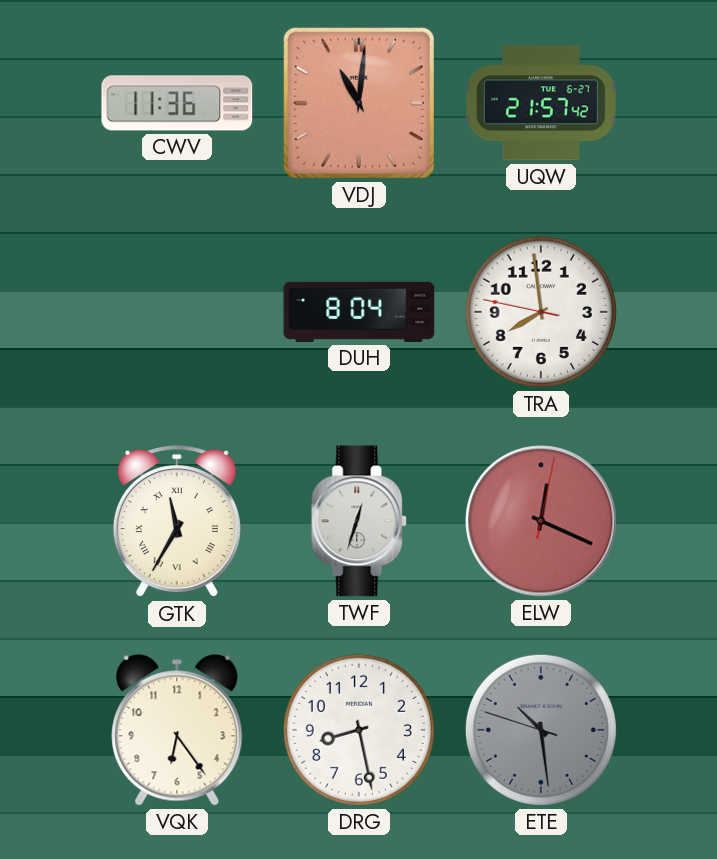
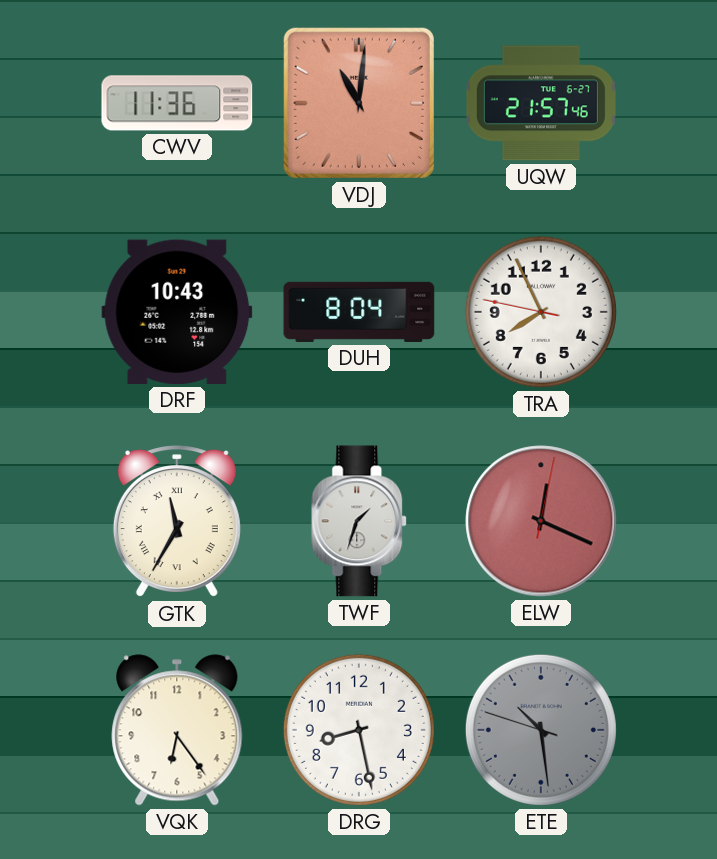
UQW: 21:57:42 -> 21:57:46
DRF: none -> 10:43
TRA: 7:58 -> 7:55
TWF: 12:33 -> 1:33
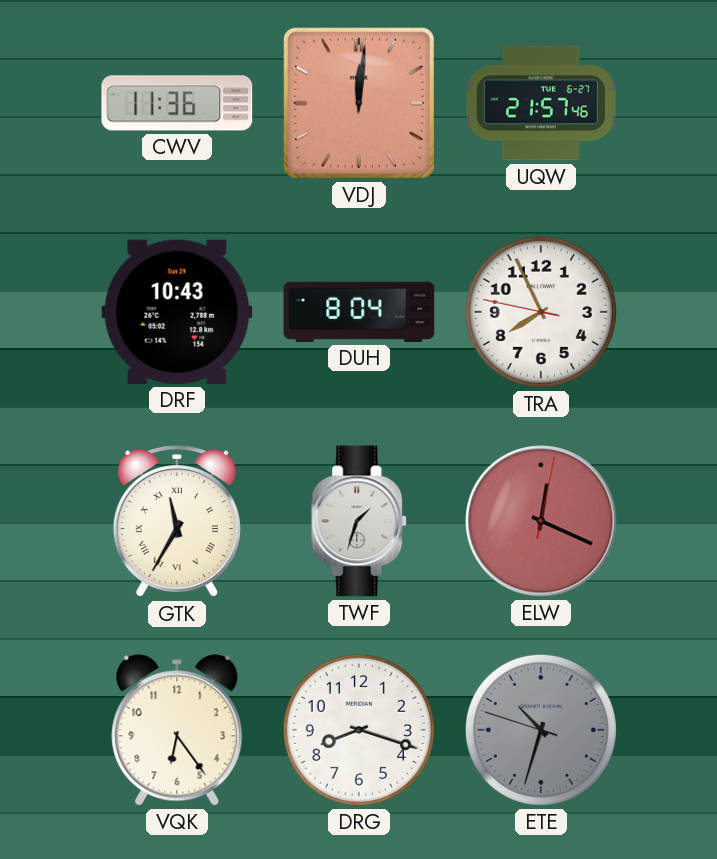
VDJ: 11:01 -> 12:01
DRG: 8:28 -> 8:18
ETE: 10:28 -> 10:32
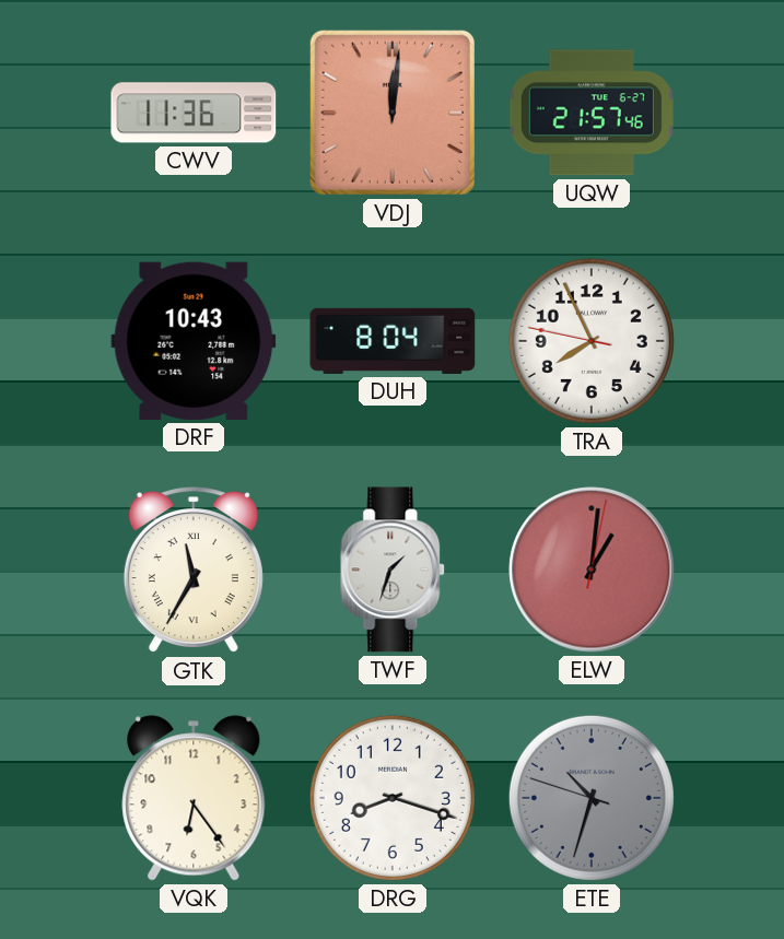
ELW: 12:19 -> 1:01
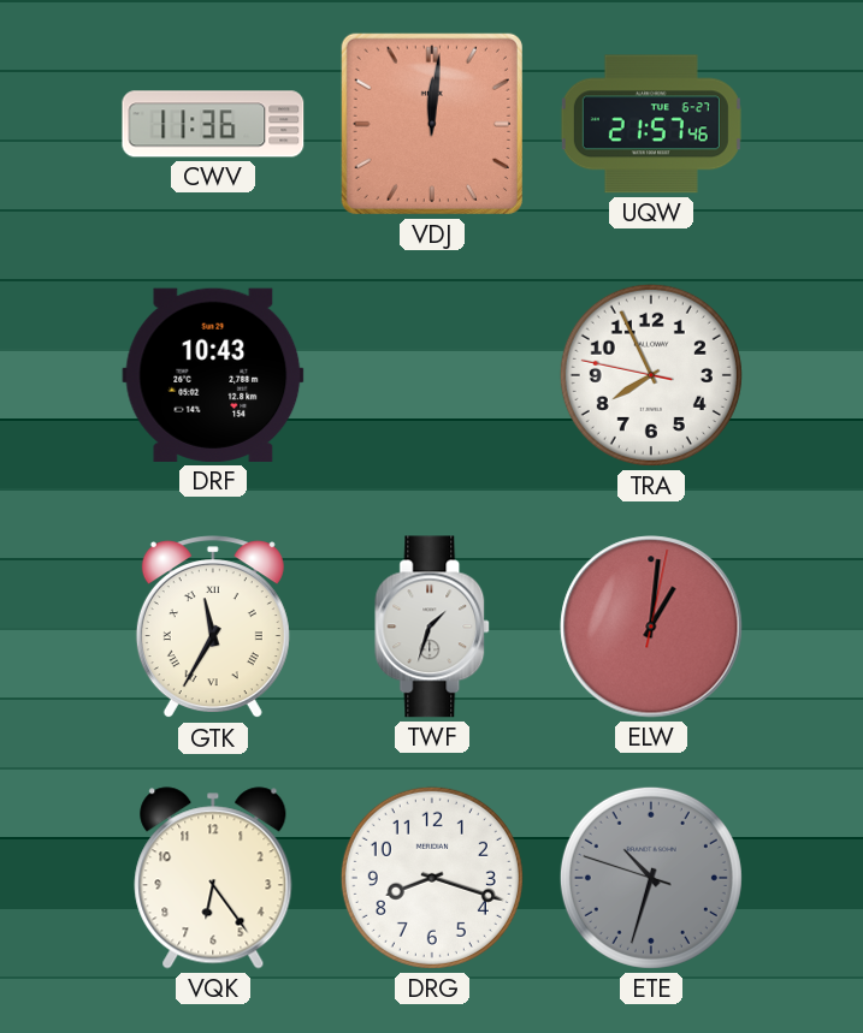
DUH: 8:04 -> none
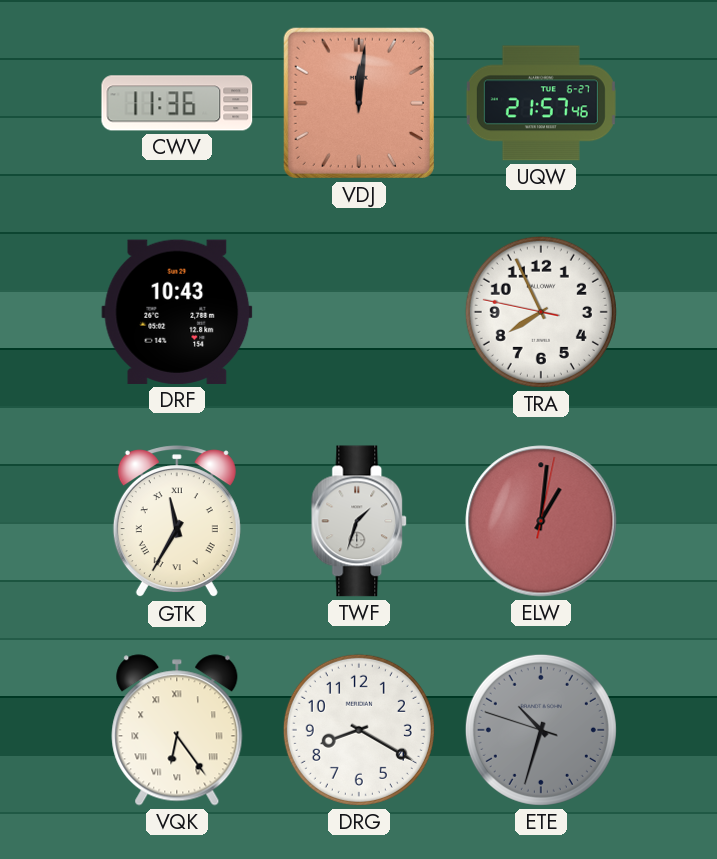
VQK numerals: Arabic -> Roman
DRG: 8:18 -> 8:20
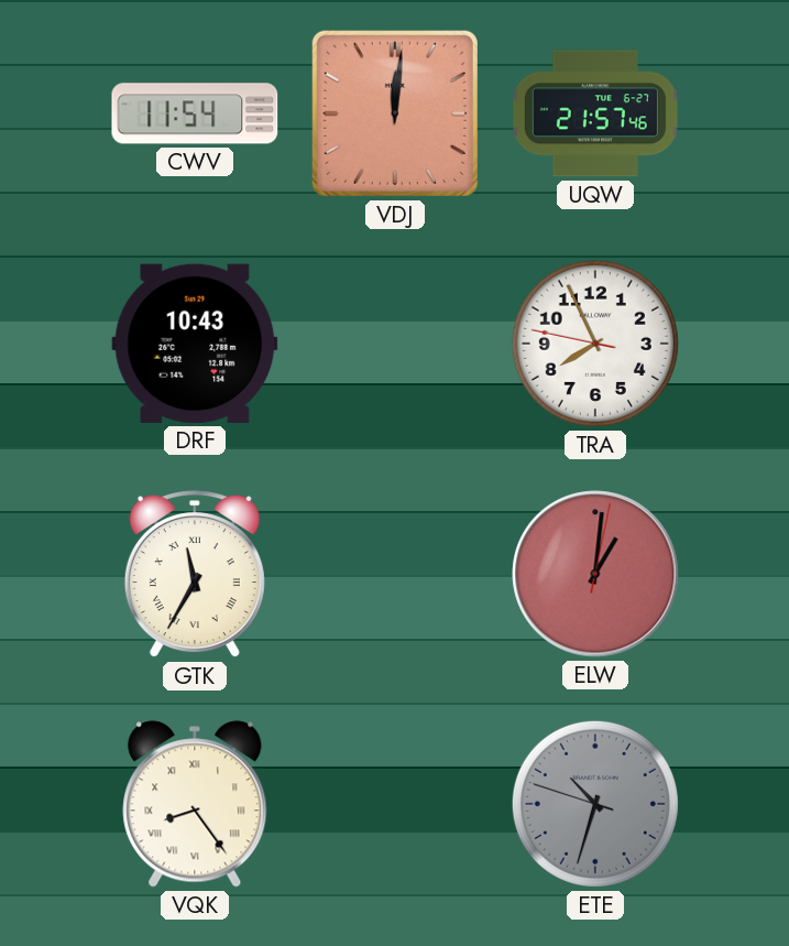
CWV: 11:36 -> 11:54
TWF: 1:33 -> none
VQK: 6:24 -> 8:24
DRG: 8:20 -> none
